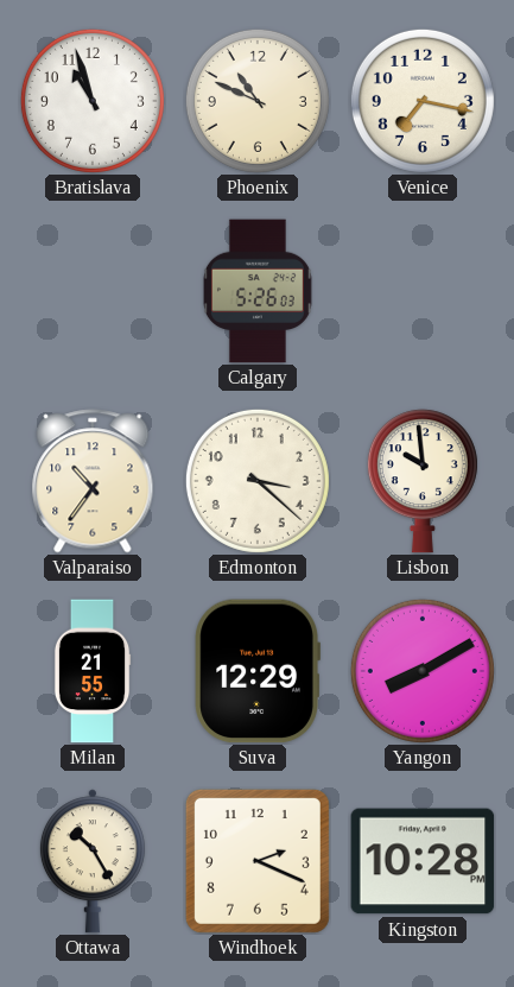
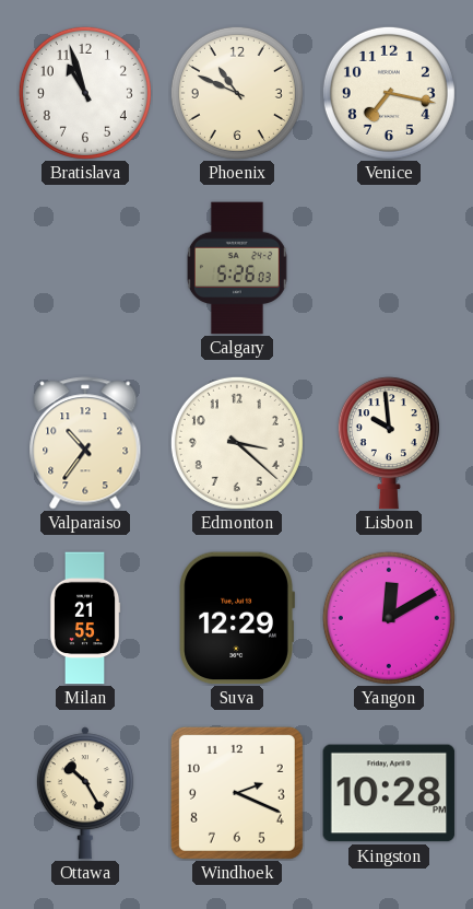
Yangon: 8:10 -> 12:10
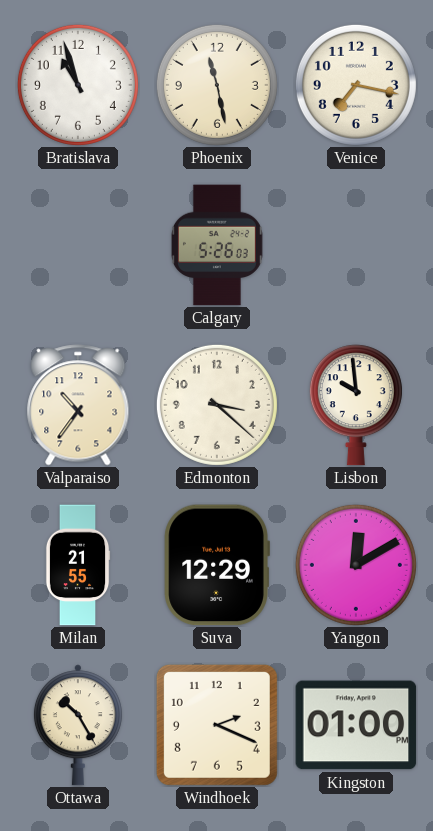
Phoenix: 10:49 -> 11:28
Kingston: 10:28 -> 01:00
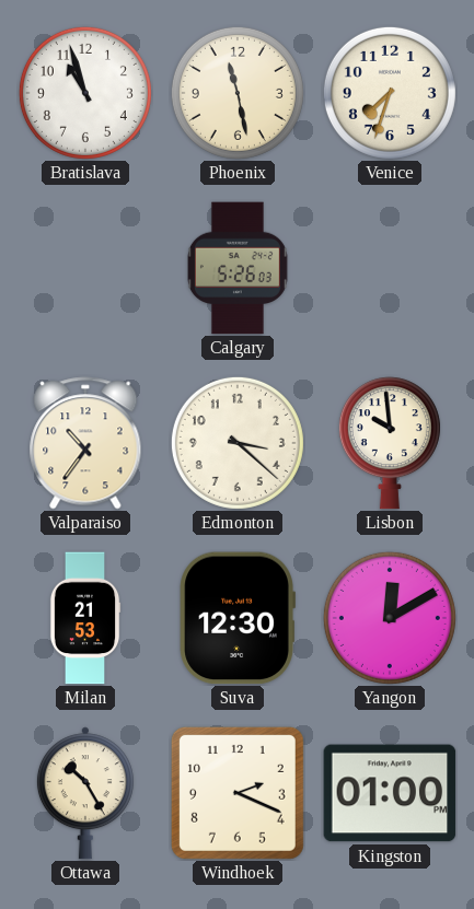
Venice: 7:17 -> 7:33
Milan: 21:55 -> 21:53
Suva: 12:29 -> 12:30
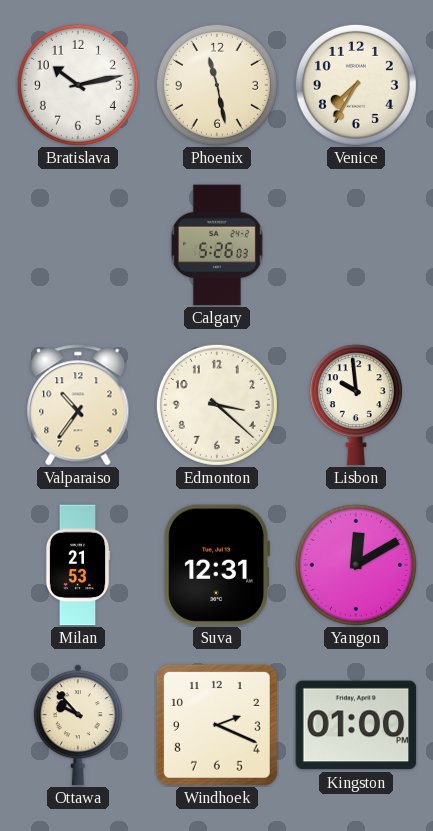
Bratislava: 10:57 -> 10:13
Venice: 7:33 -> 7:35
Suva: 12:30 -> 12:31
Ottawa: 10:25 -> 9:53
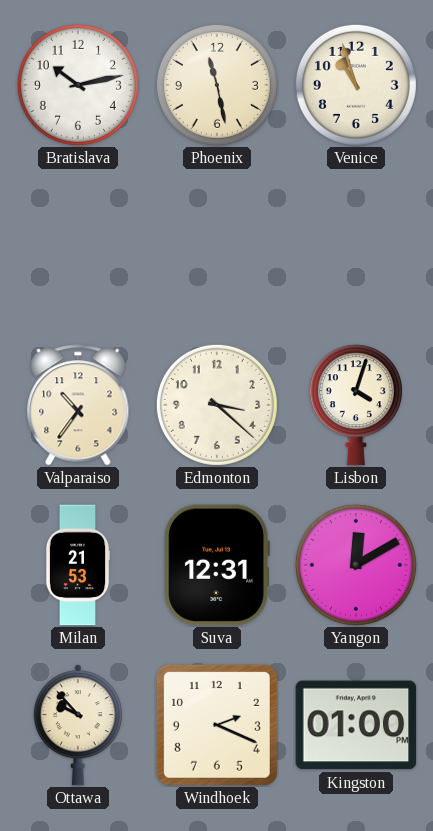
Venice: 7:35 -> 10:57
Calgary: 5:26 -> none
Lisbon: 9:59 -> 4:03
